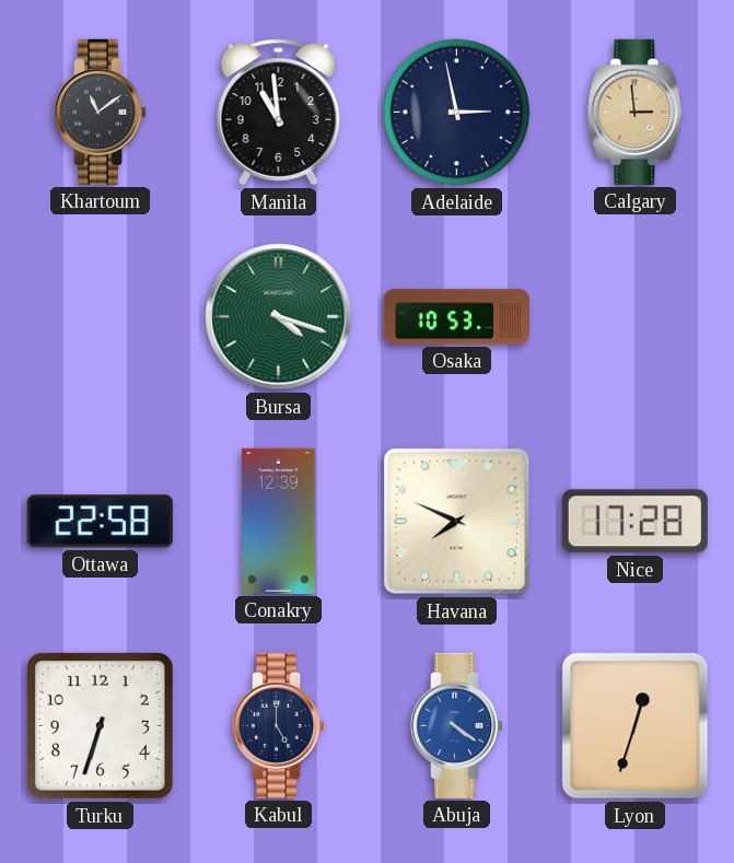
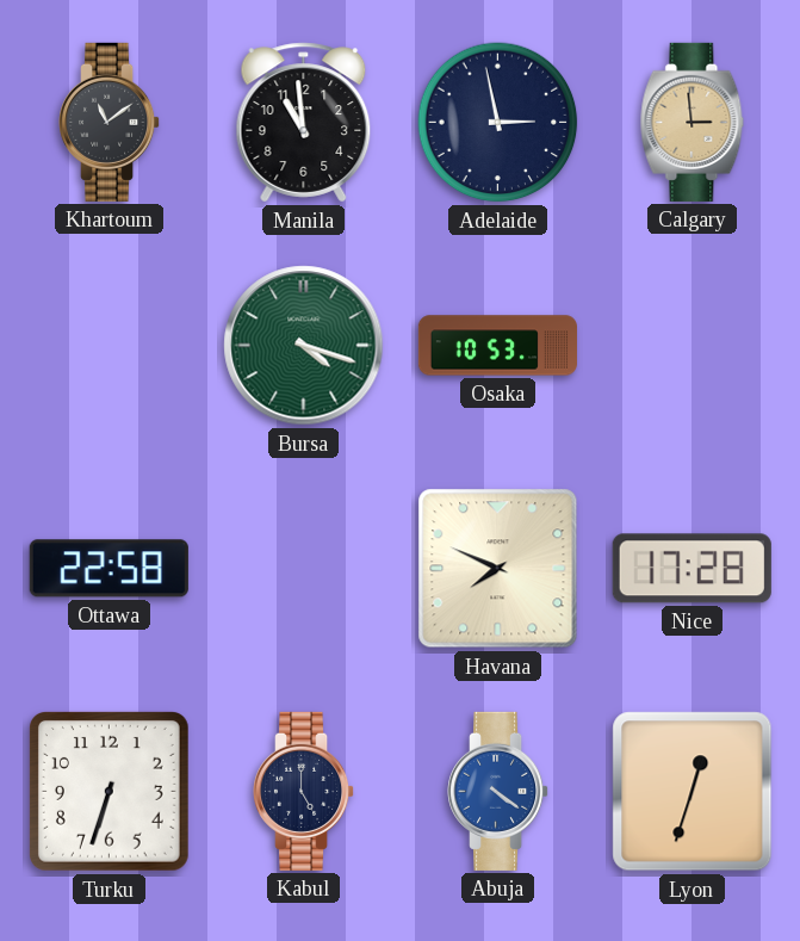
Conakry: 12:39 -> none
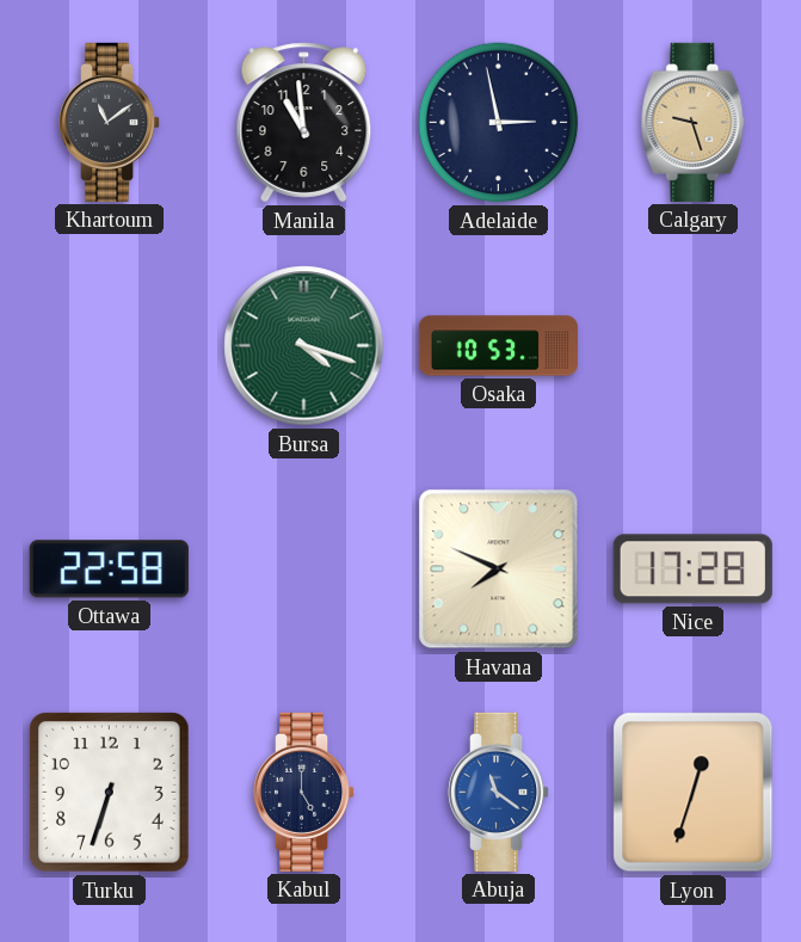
Calgary: 2:59 -> 9:27
Abuja: 4:21 -> 11:21
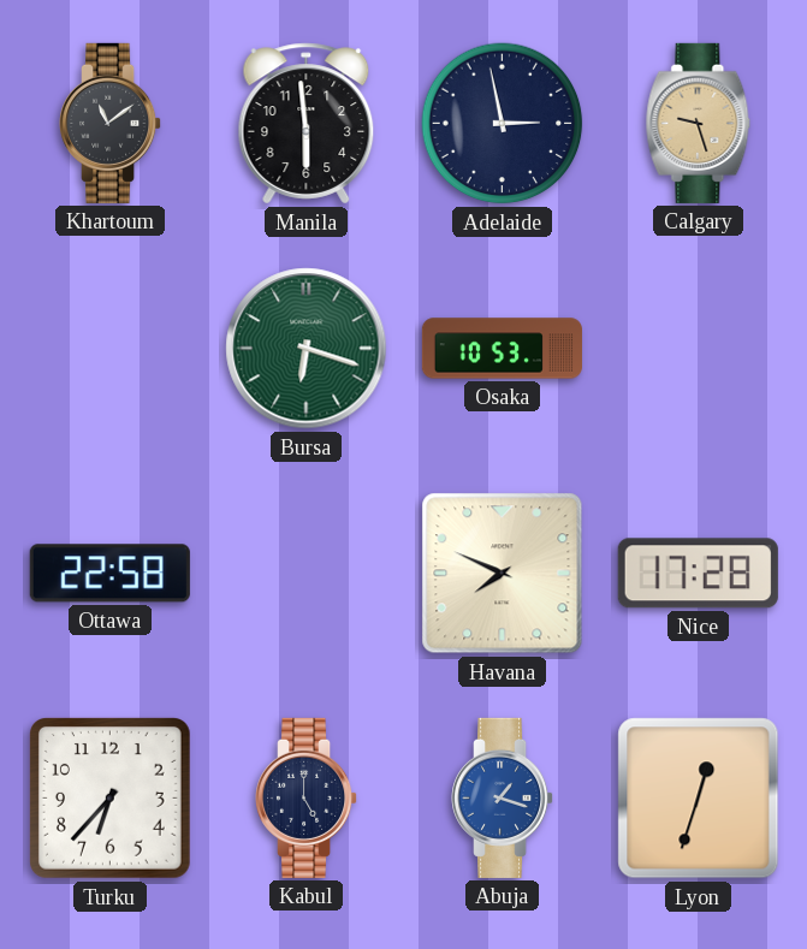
Manila: 10:59 -> 5:59
Bursa: 4:18 -> 6:18
Turku: 6:33 -> 6:37
Abuja: 11:21 -> 1:18
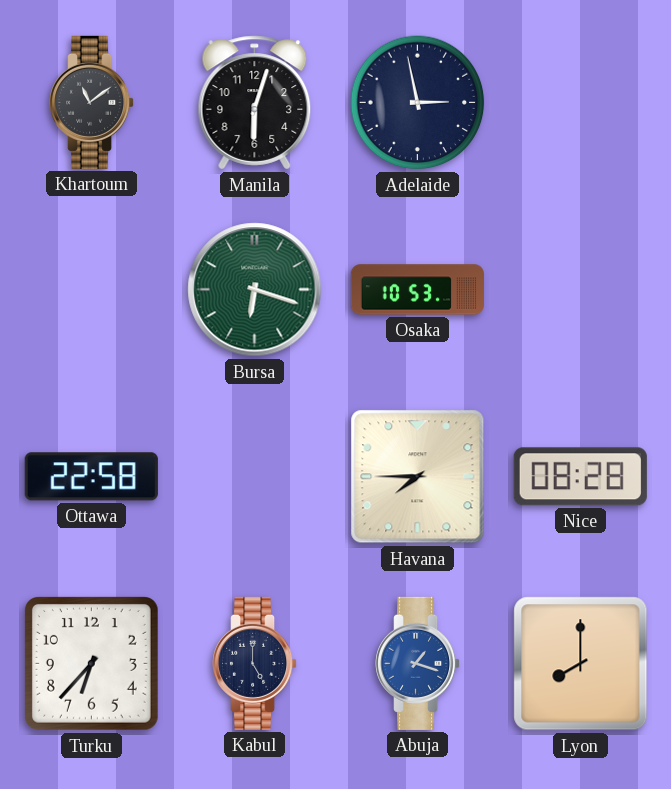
Manila: 5:59 -> 6:03
Calgary: 9:27 -> none
Havana: 7:49 -> 7:45
Nice: 17:28 -> 08:28
Lyon: 12:33 -> 8:00
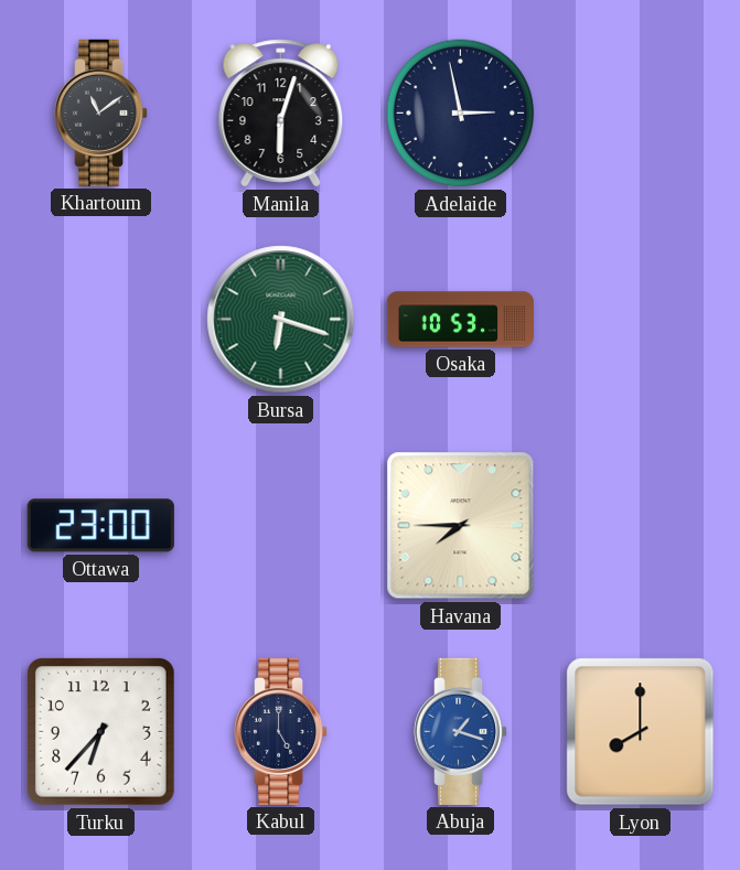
Ottawa: 22:58 -> 23:00
Nice: 08:28 -> none
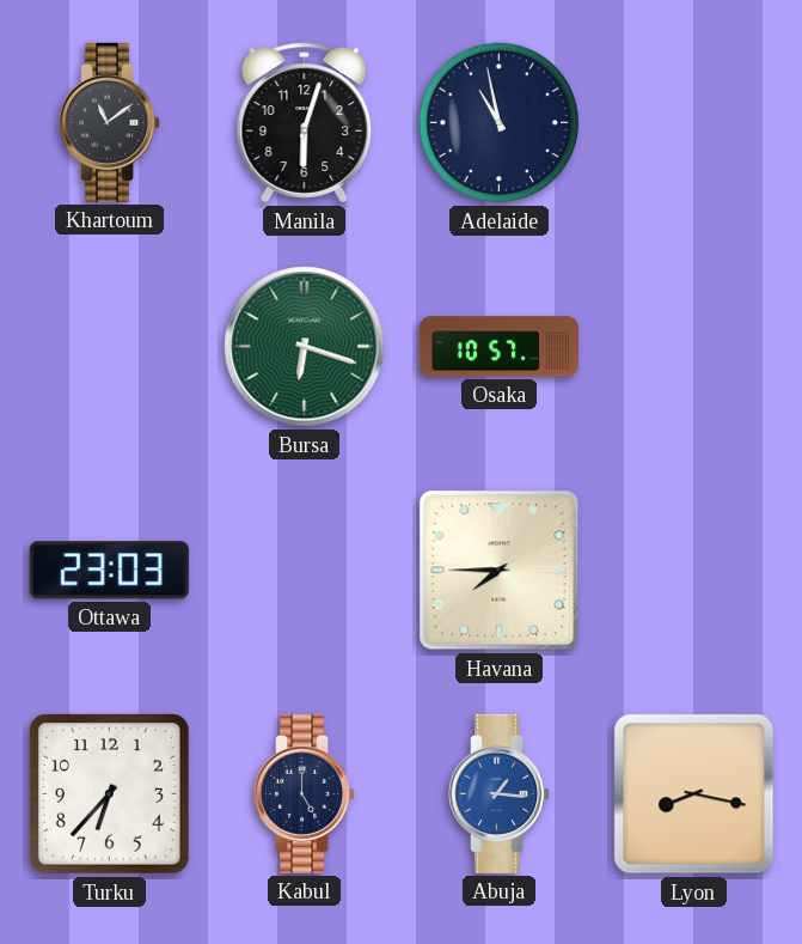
Adelaide: 2:58 -> 10:58
Osaka: 10:53 -> 10:57
Ottawa: 23:00 -> 23:03
Abuja: 1:18 -> 1:16
Lyon: 8:00 -> 8:17
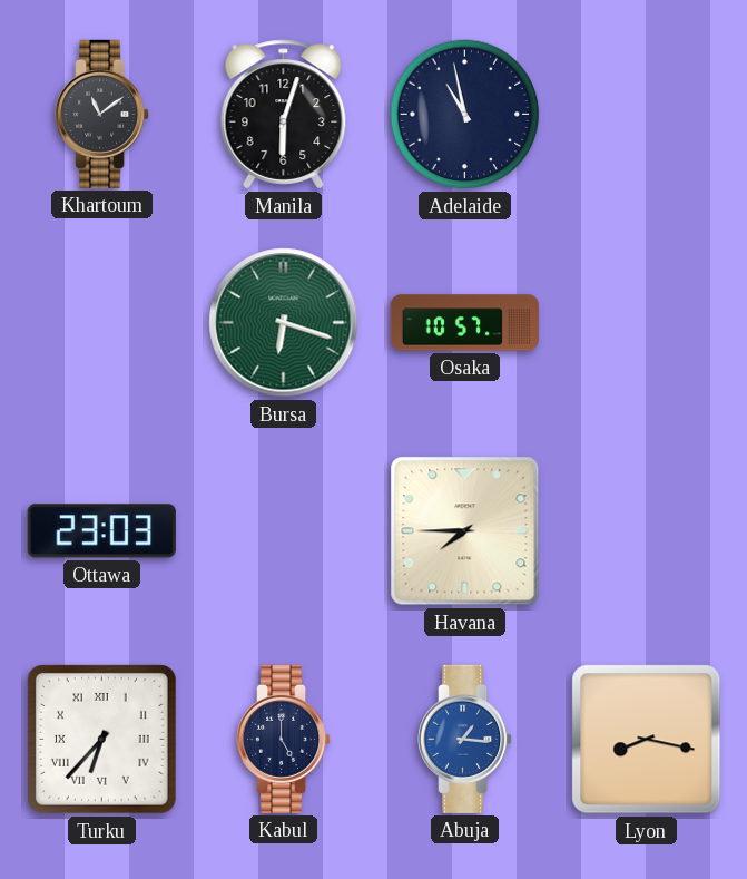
Turku numerals: Arabic -> Roman
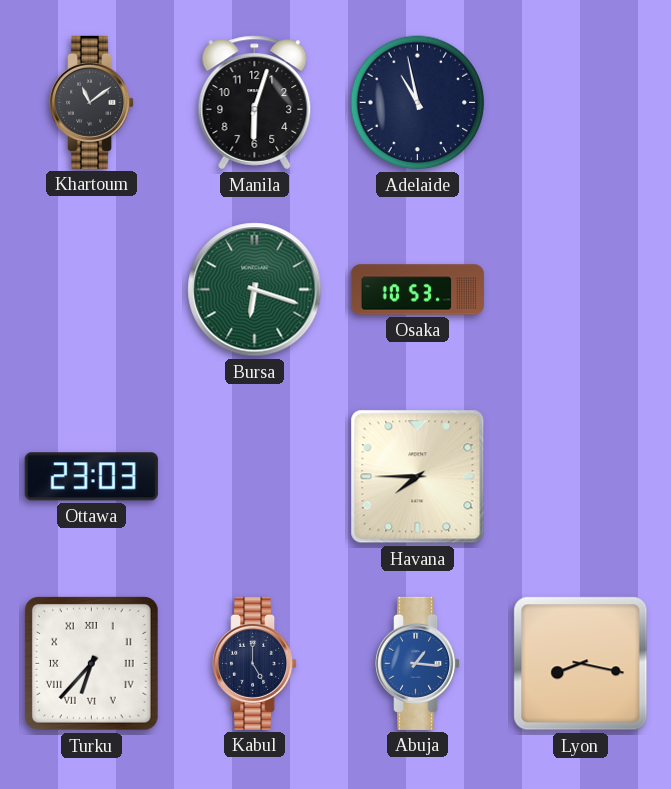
Osaka: 10:57 -> 10:53
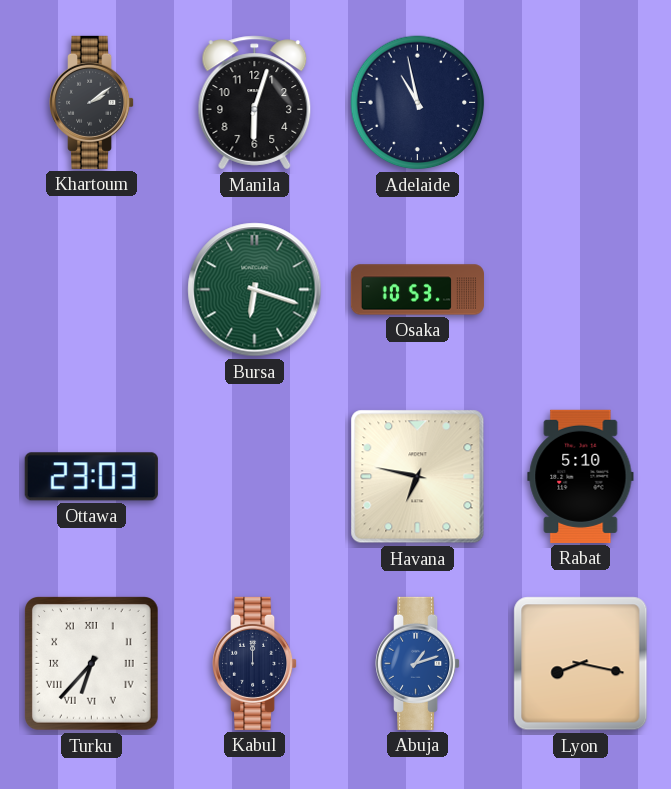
Khartoum: 11:09 -> 2:09
Havana: 7:45 -> 6:47
Rabat: none -> 5:10
Kabul: 5:00 -> 12:00
Abuja: 1:16 -> 1:12
